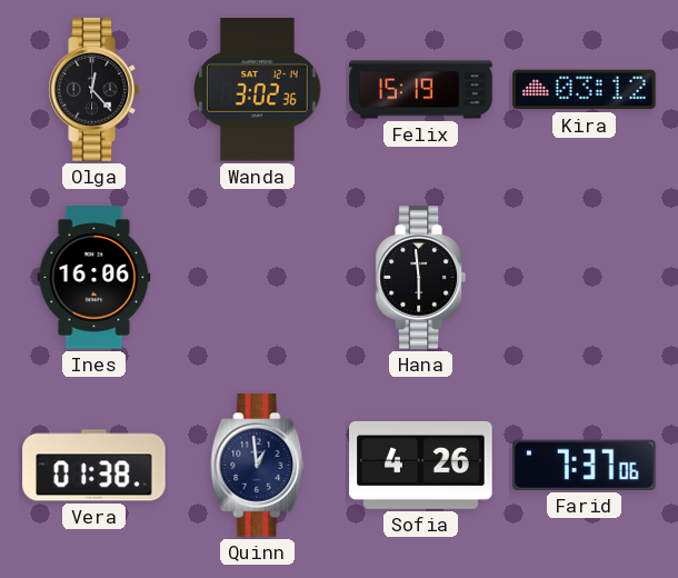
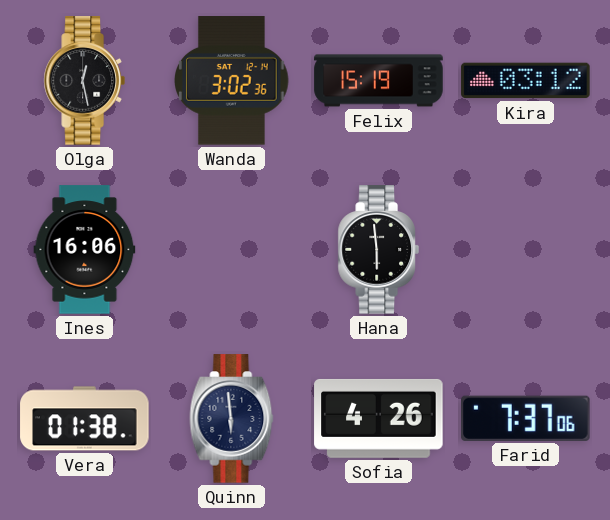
Olga: 12:23 -> 12:28
Quinn: 12:59 -> 5:59
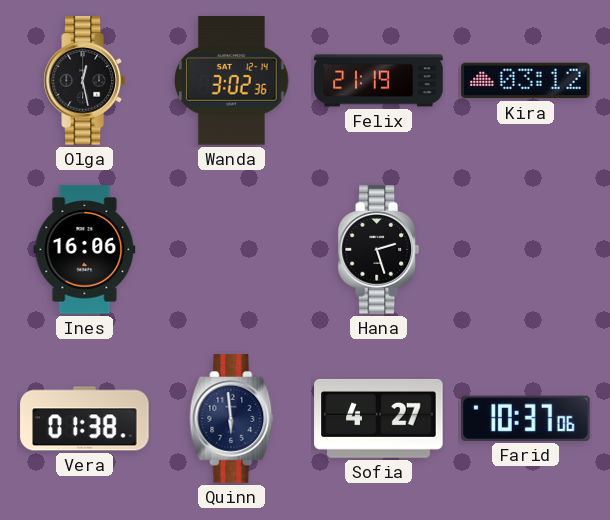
Felix: 15:19 -> 21:19
Hana: 5:59 -> 2:27
Sofia: 4:26 -> 4:27
Farid: 7:37 -> 10:37
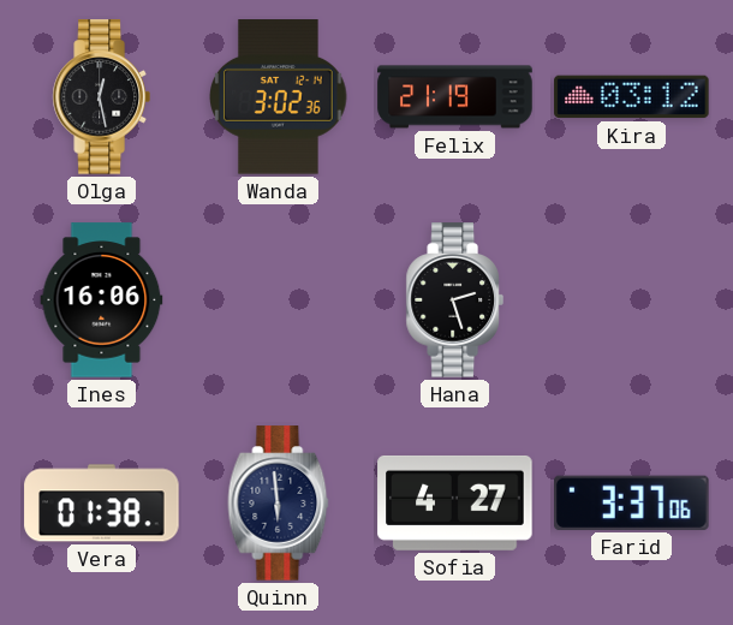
Farid: 10:37 -> 3:37
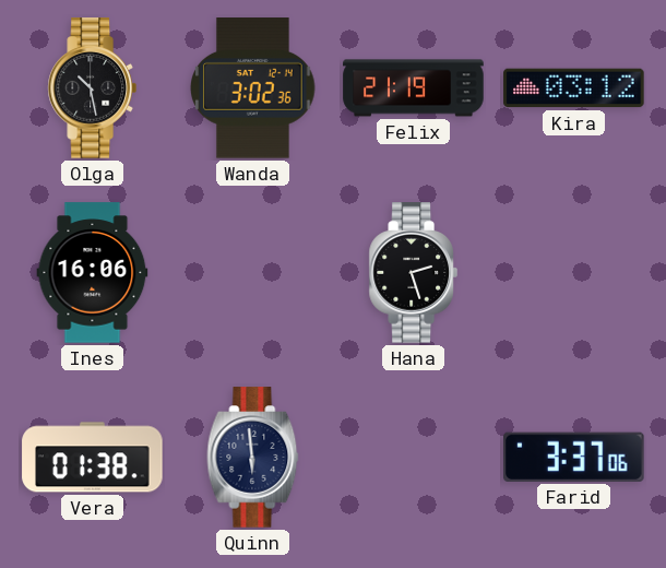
Olga: 12:28 -> 10:28
Sofia: 4:27 -> none
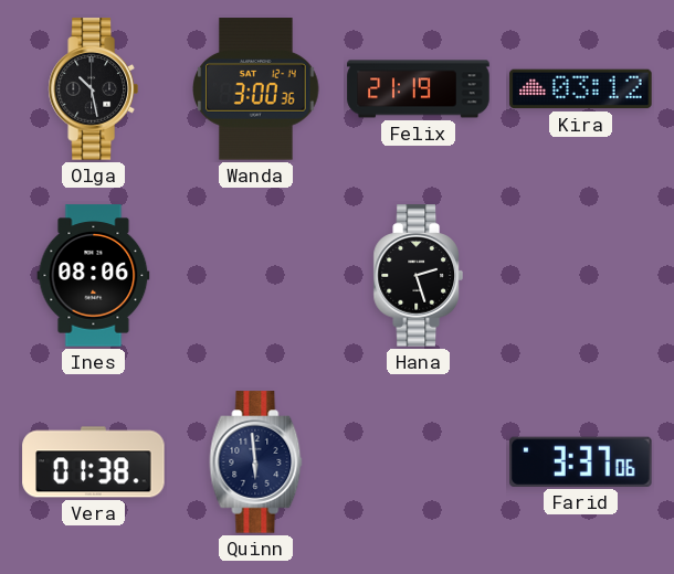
Wanda: 3:02 -> 3:00
Ines: 16:06 -> 08:06
